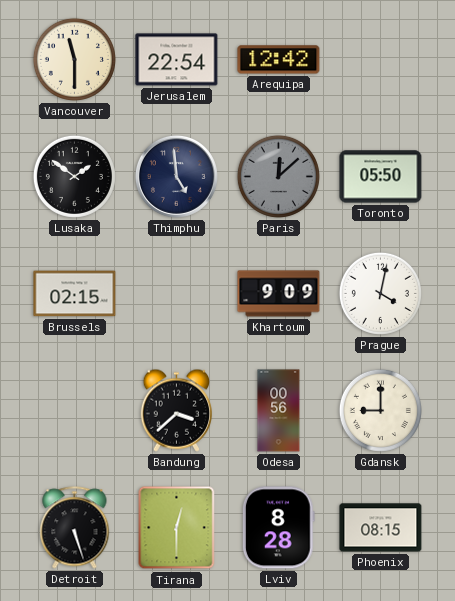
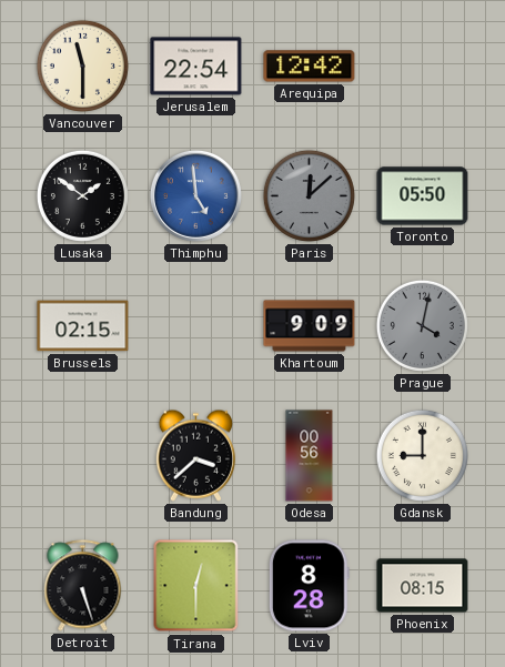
Thimphu dial: navy -> blue
Prague dial: white -> grey
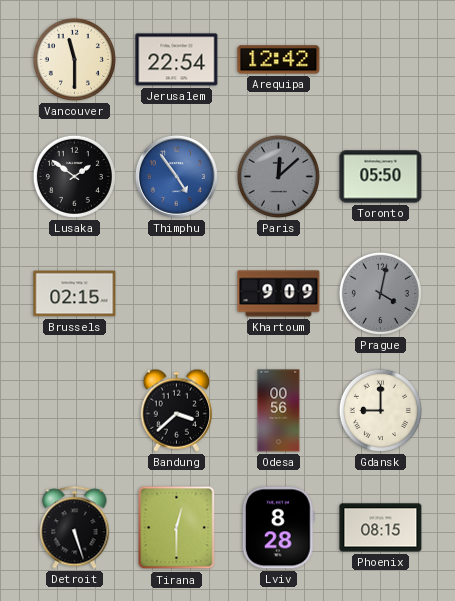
Thimphu: 4:59 -> 4:54
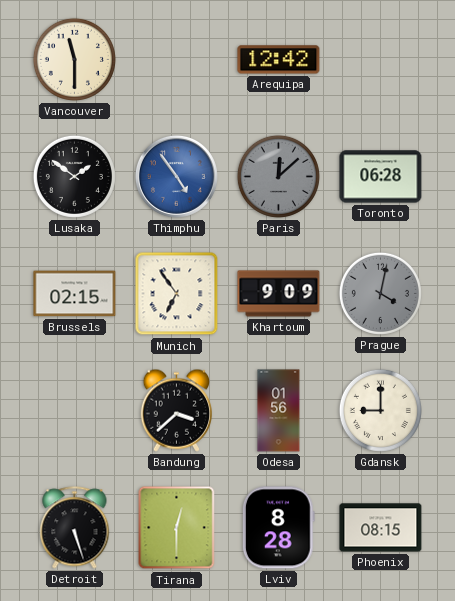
Jerusalem: 22:54 -> none
Toronto: 05:50 -> 06:28
Munich: none -> 6:54
Odesa: 00:56 -> 01:56
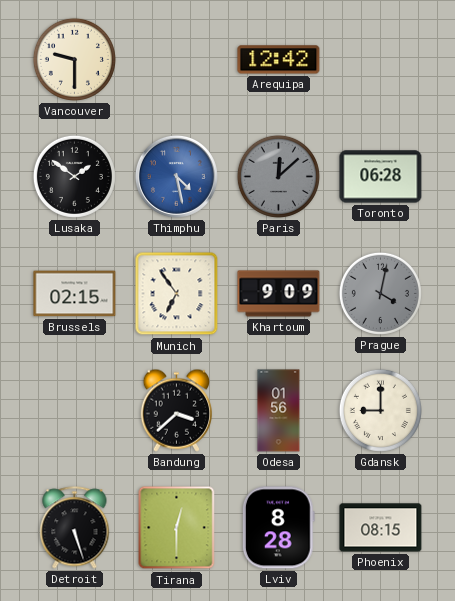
Vancouver: 11:30 -> 9:30
Thimphu: 4:54 -> 4:28
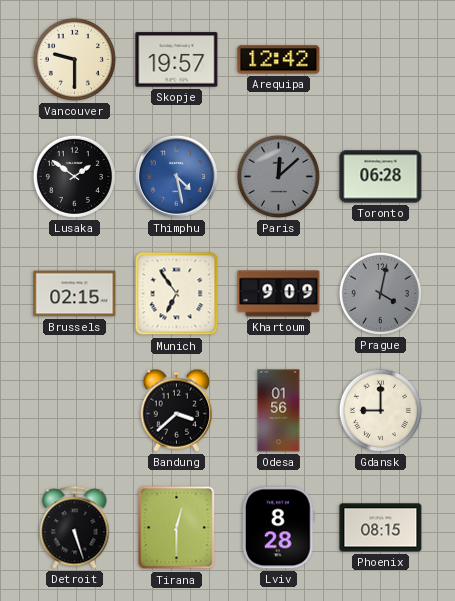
Skopje: none -> 19:57
